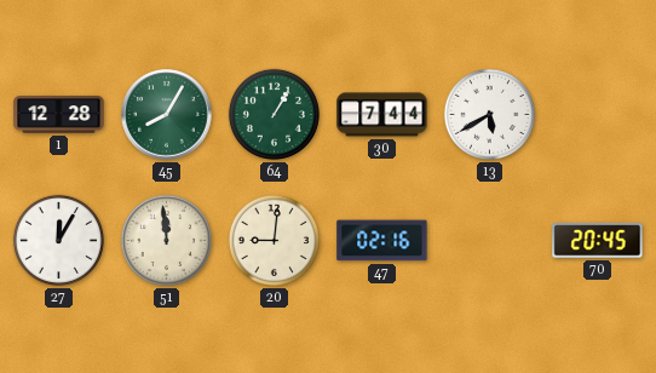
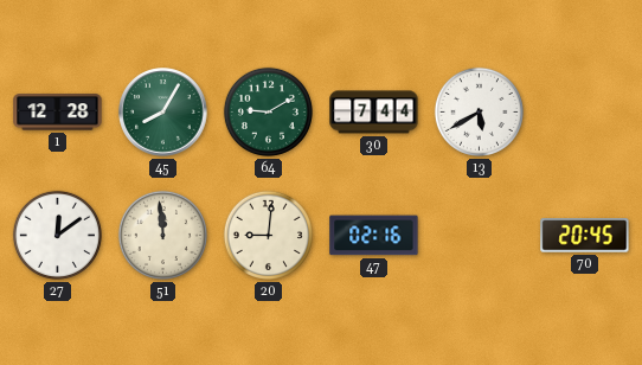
64: 1:05 -> 9:10
27: 12:05 -> 12:09
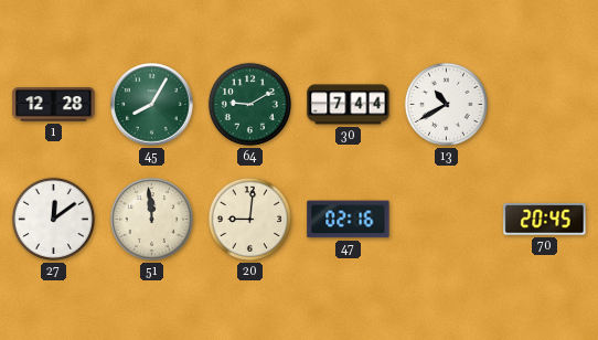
13: 5:40 -> 10:40
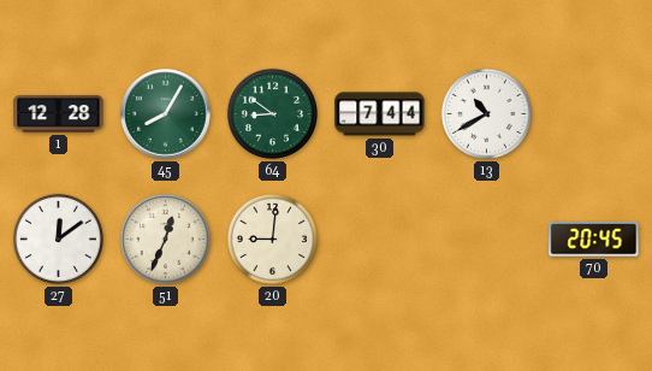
64: 9:10 -> 8:51
51: 11:59 -> 12:34
47: 02:16 -> none
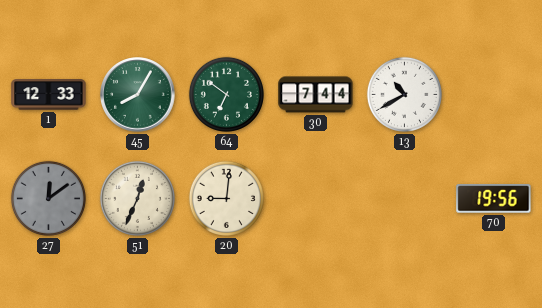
1: 12:28 -> 12:33
64: 8:51 -> 6:51
27 dial: white -> grey
70: 20:45 -> 19:56
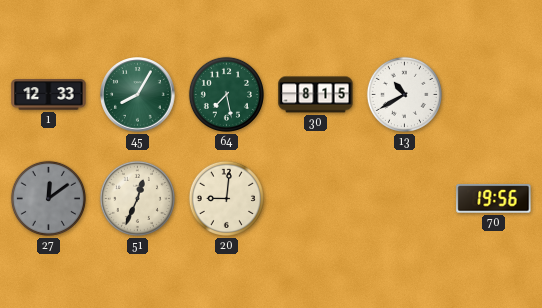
64: 6:51 -> 7:28
30: 7:44 -> 8:15
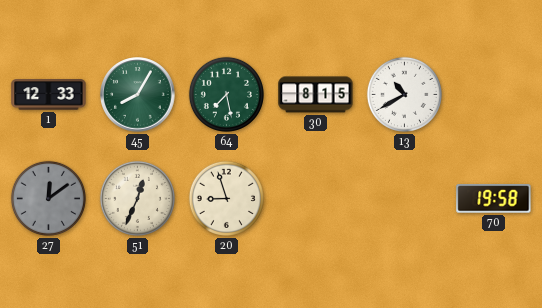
20: 9:01 -> 8:57
70: 19:56 -> 19:58
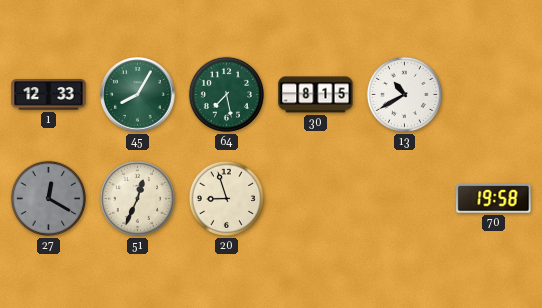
27: 12:09 -> 12:20
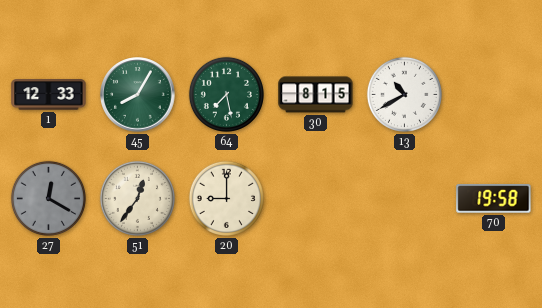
51: 12:34 -> 12:36
20: 8:57 -> 9:00
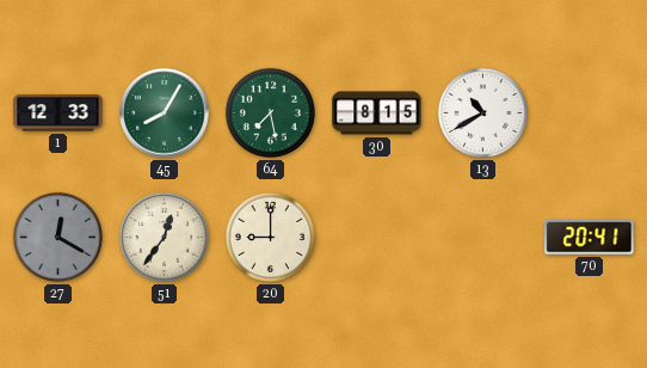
70: 19:58 -> 20:41
